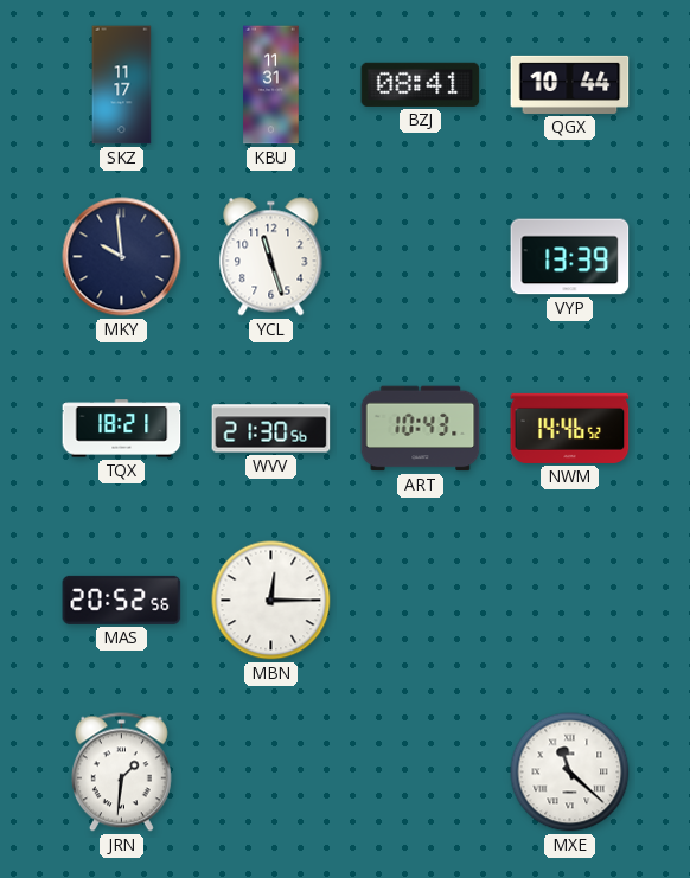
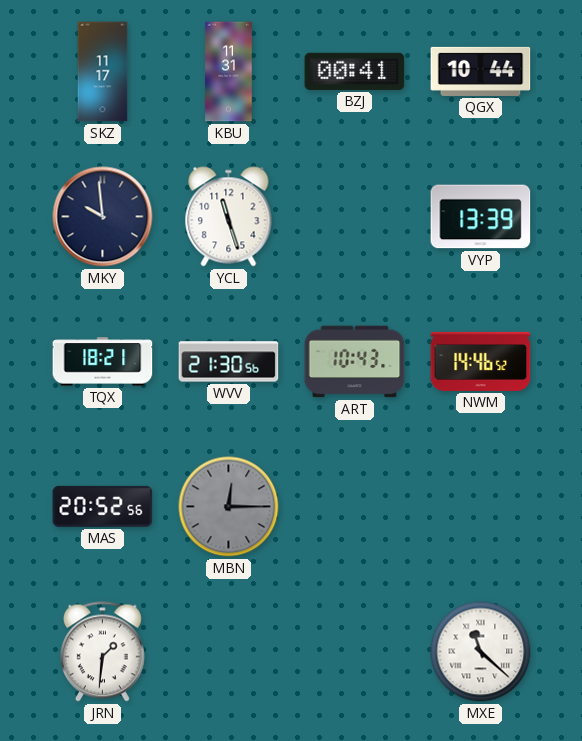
BZJ: 08:41 -> 00:41
MBN dial: white -> grey
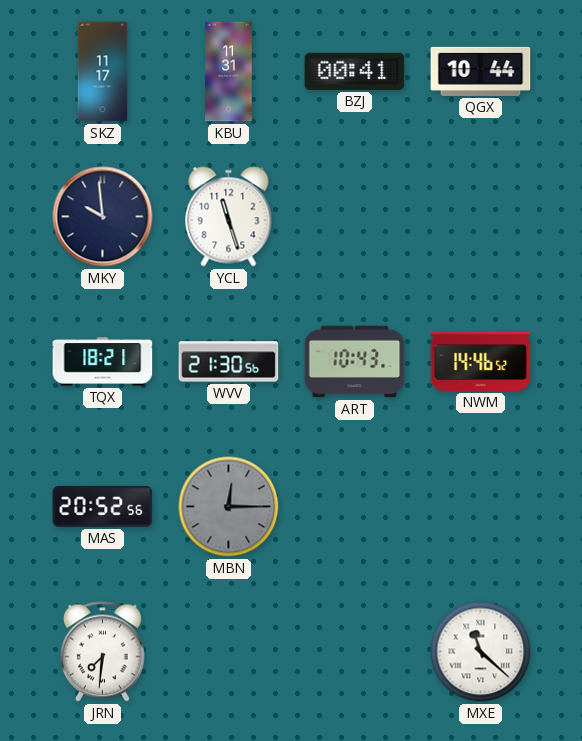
VYP: 13:39 -> none
JRN: 1:31 -> 7:31
